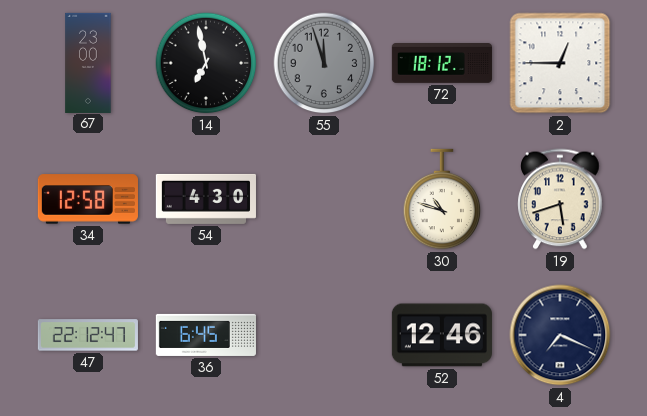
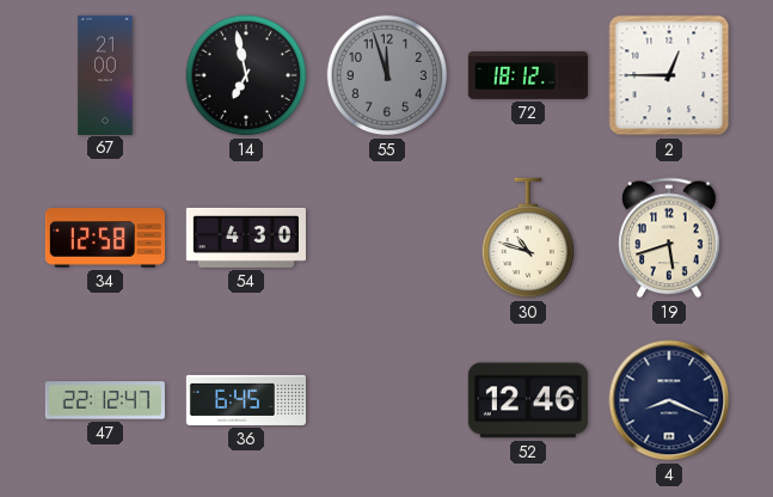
67: 23:00 -> 21:00
4: 7:19 -> 8:19
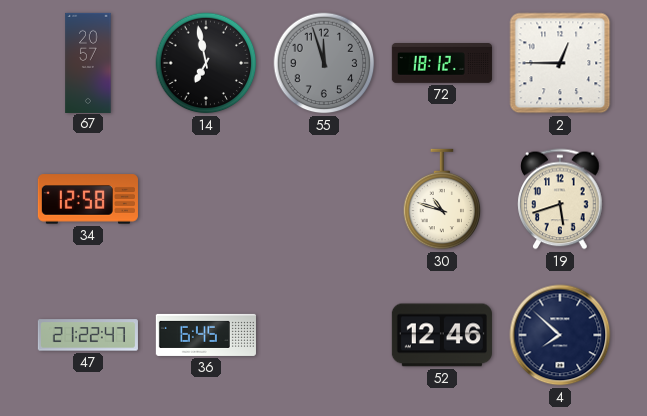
67: 21:00 -> 20:57
54: 4:30 -> none
47: 22:12 -> 21:22
4: 8:19 -> 7:52
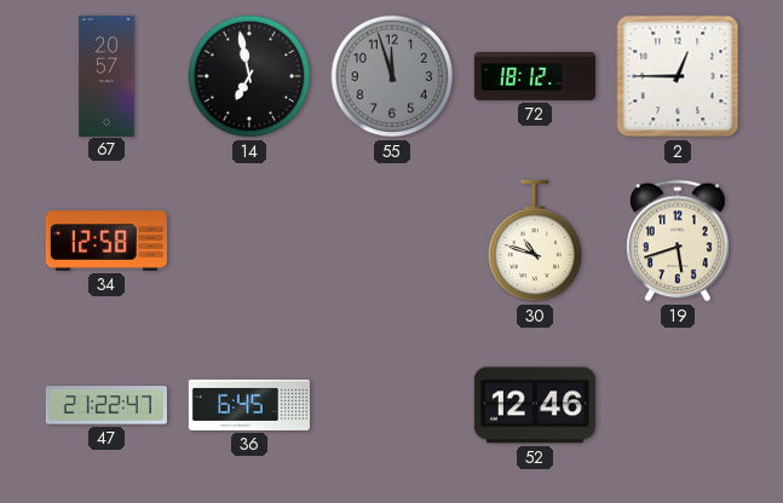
4: 7:52 -> none
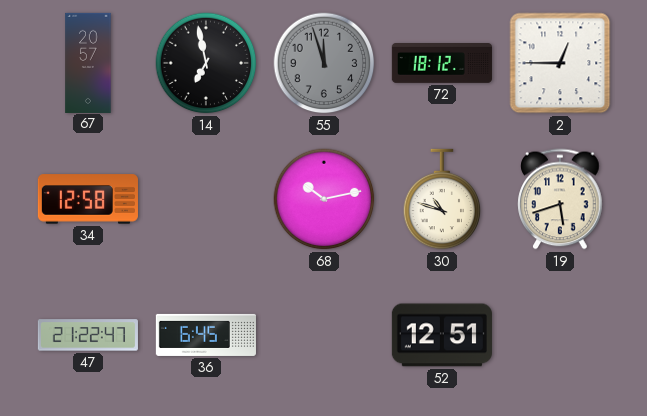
68: none -> 10:13
52: 12:46 -> 12:51
